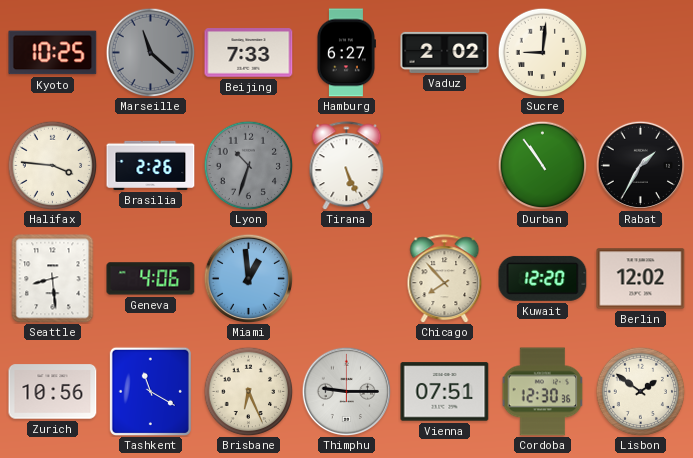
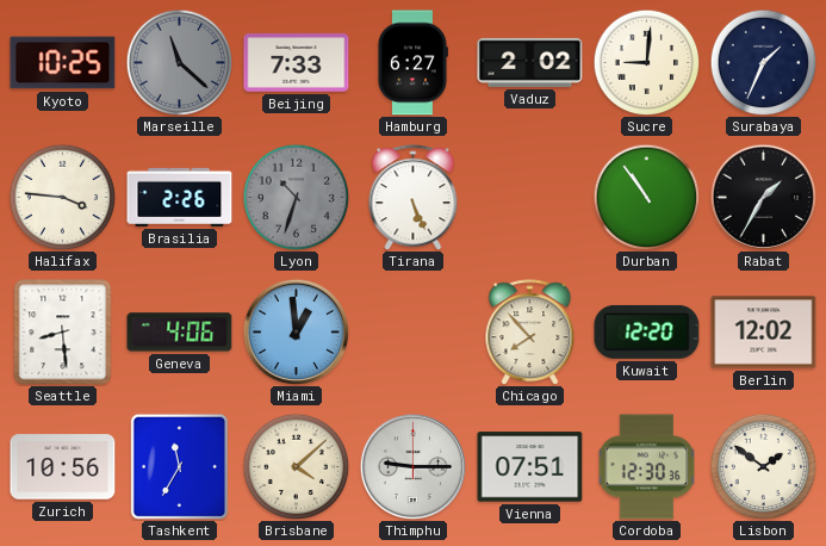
Surabaya: none -> 1:34
Tashkent: 11:20 -> 11:35
Brisbane: 6:26 -> 4:08
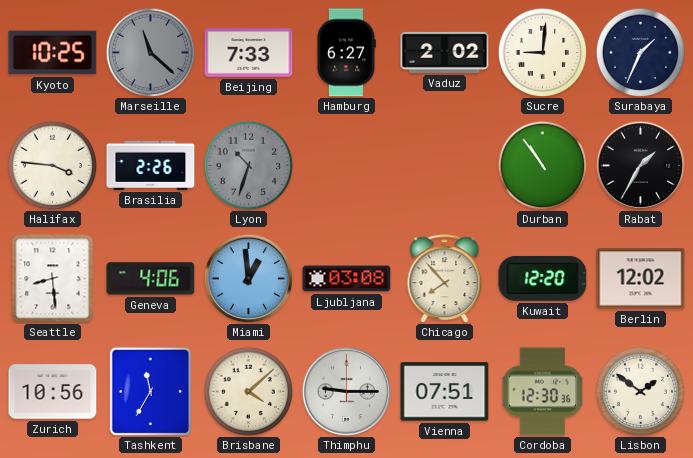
Tirana: 5:26 -> none
Ljubljana: none -> 03:08
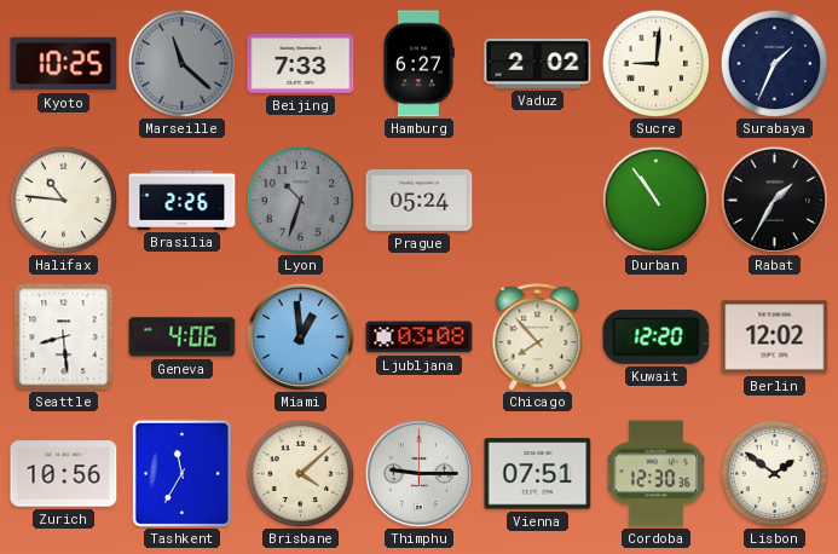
Halifax: 3:46 -> 10:46
Prague: none -> 05:24
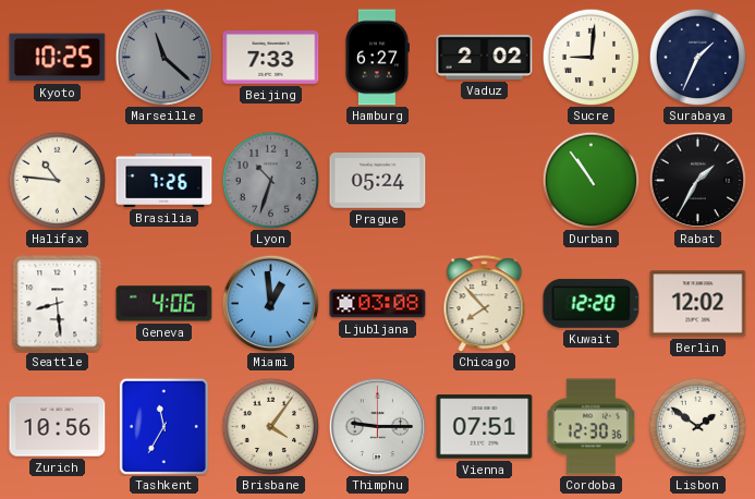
Brasilia: 2:26 -> 7:26
Brisbane: 4:08 -> 4:06
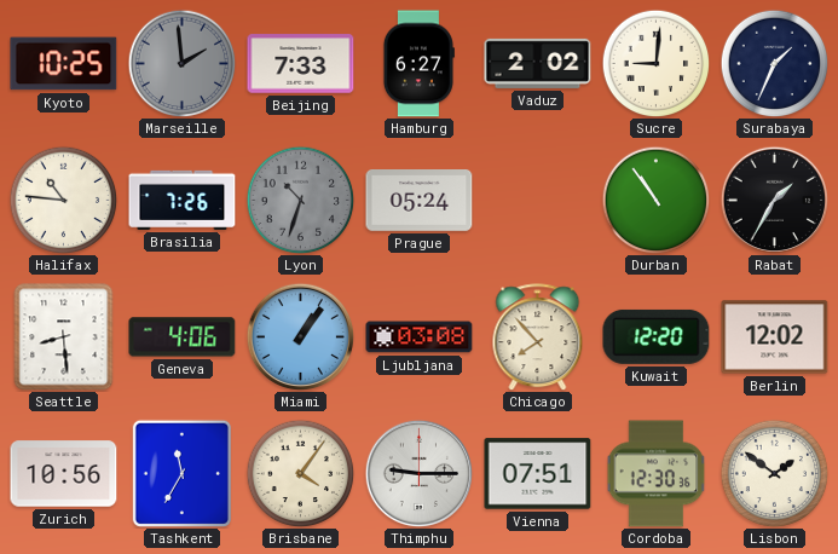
Marseille: 11:22 -> 1:59
Miami: 12:59 -> 1:06
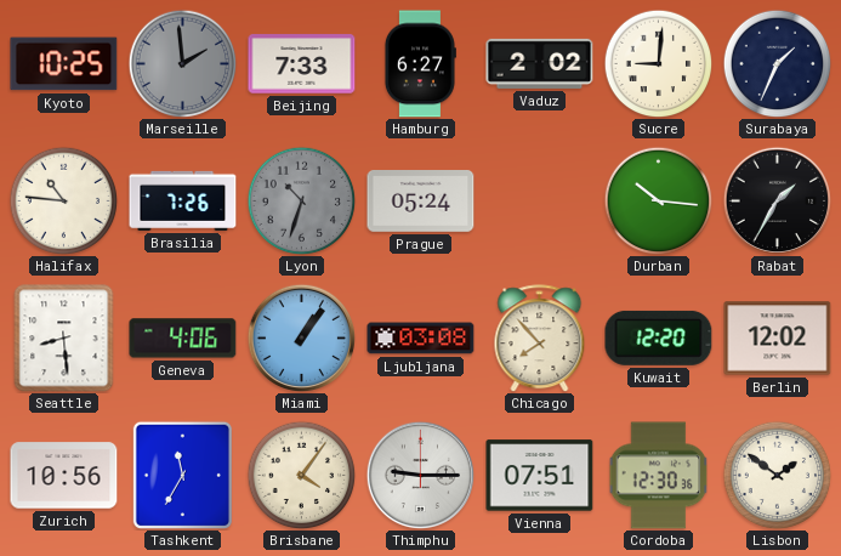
Durban: 10:54 -> 10:16
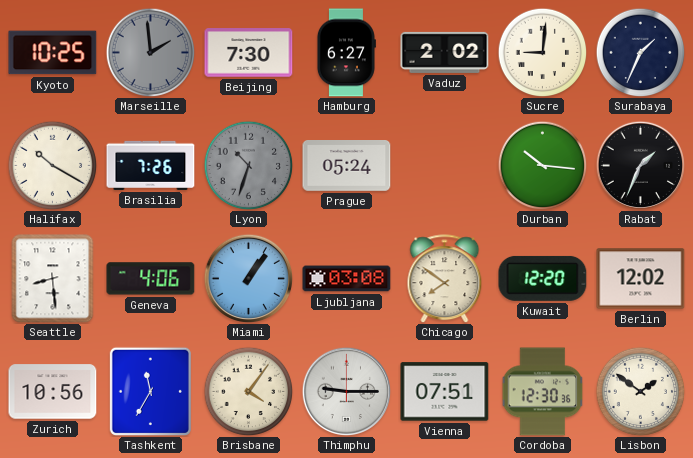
Beijing: 7:33 -> 7:30
Halifax: 10:46 -> 10:20
Rabat: 1:35 -> 1:34
Chicago: 7:53 -> 7:51
